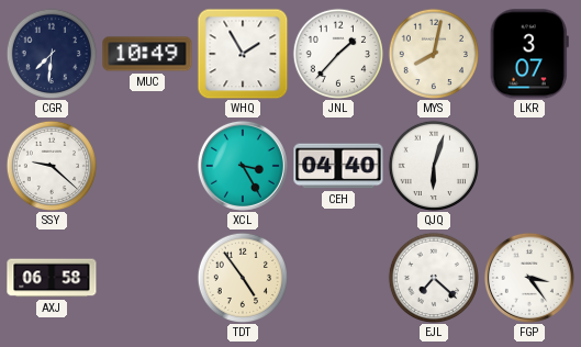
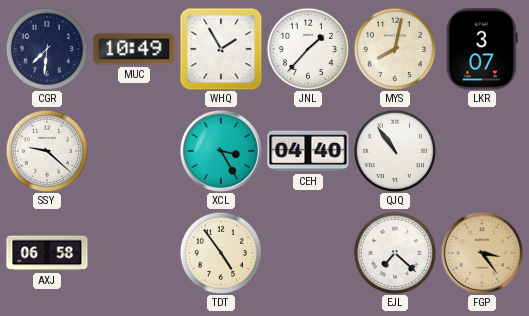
QJQ: 6:03 -> 10:54
FGP dial: white -> champagne
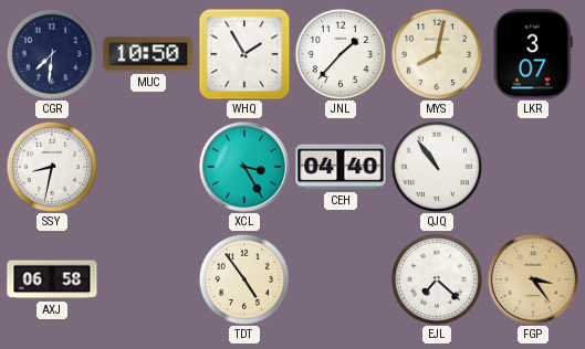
MUC: 10:49 -> 10:50
SSY: 9:22 -> 8:32
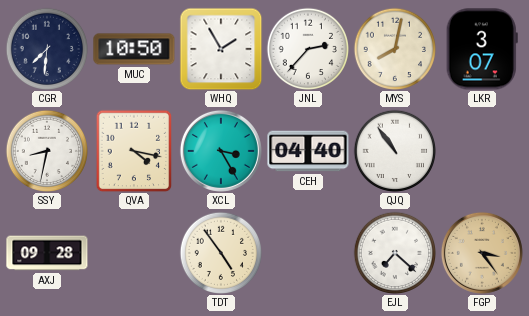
JNL: 1:37 -> 2:37
QVA: none -> 4:17
AXJ: 06:58 -> 09:28
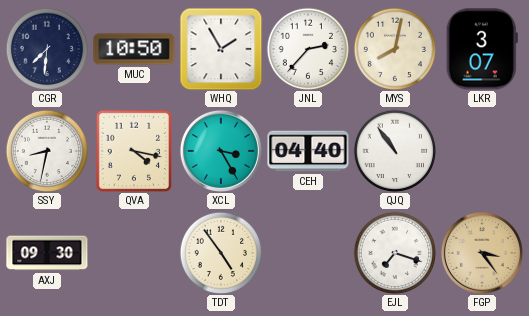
AXJ: 09:28 -> 09:30
EJL: 7:22 -> 7:18
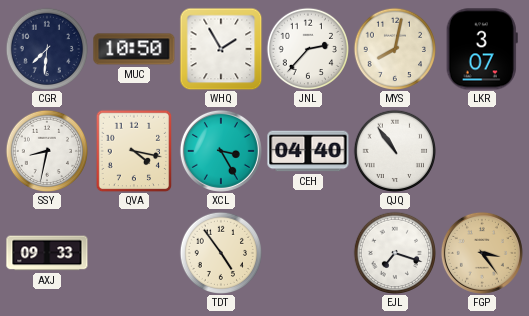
AXJ: 09:30 -> 09:33
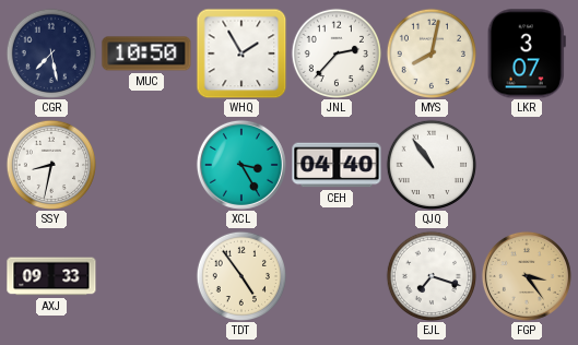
CGR: 7:31 -> 7:28
QVA: 4:17 -> none
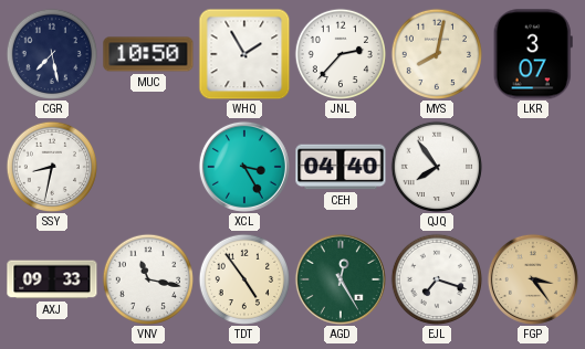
QJQ: 10:54 -> 7:54
VNV: none -> 11:17
AGD: none -> 12:25
